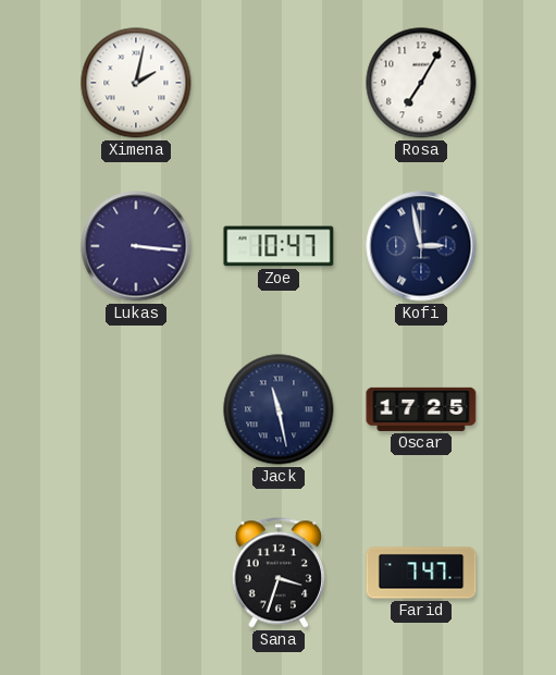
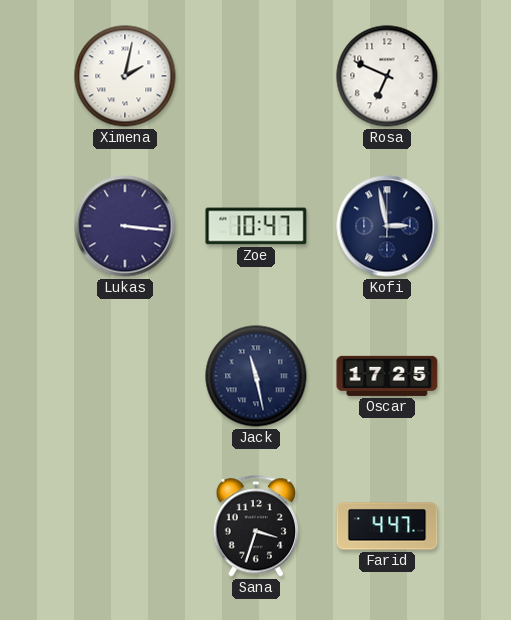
Rosa: 7:05 -> 6:49
Farid: 7:47 -> 4:47
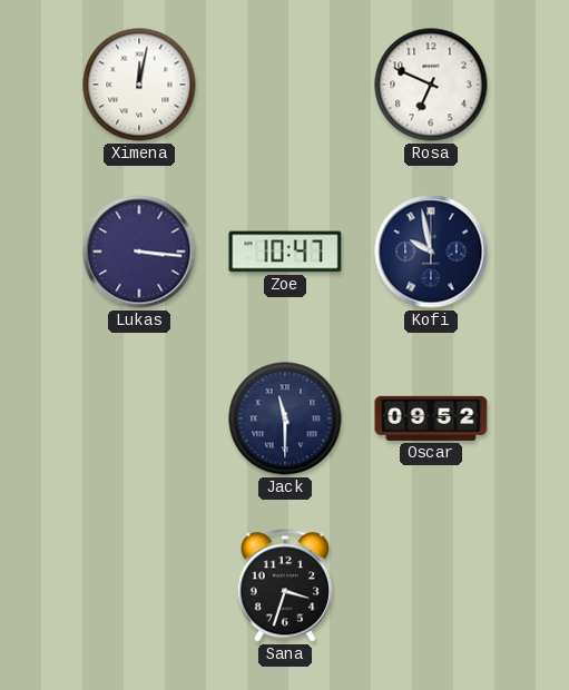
Ximena: 2:02 -> 12:02
Kofi: 2:58 -> 9:58
Jack: 11:28 -> 11:30
Oscar: 17:25 -> 09:52
Farid: 4:47 -> none
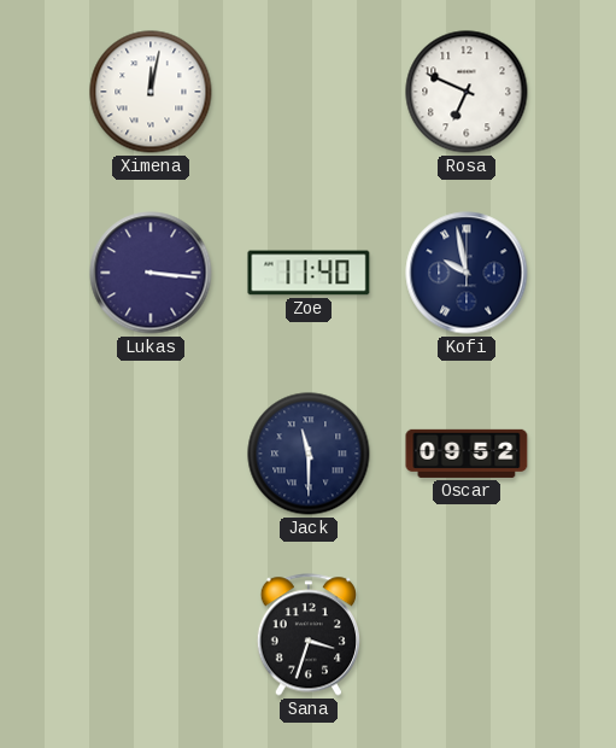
Zoe: 10:47 -> 11:40
